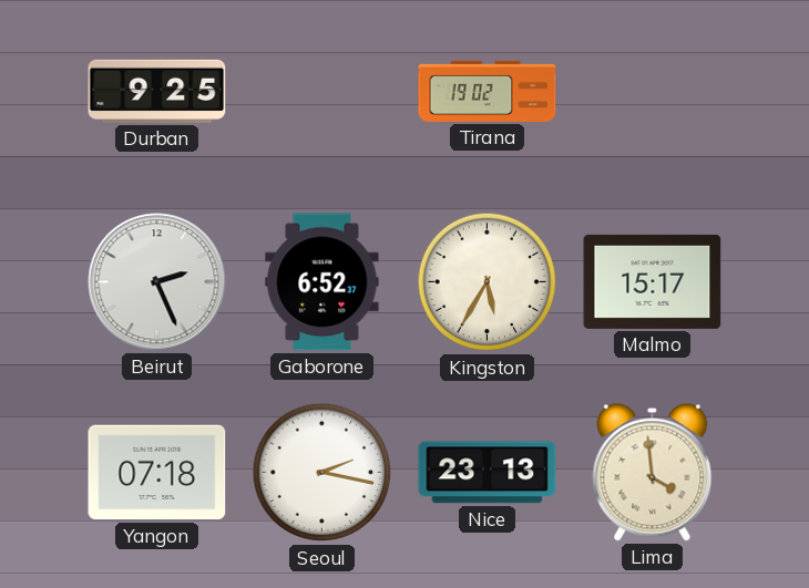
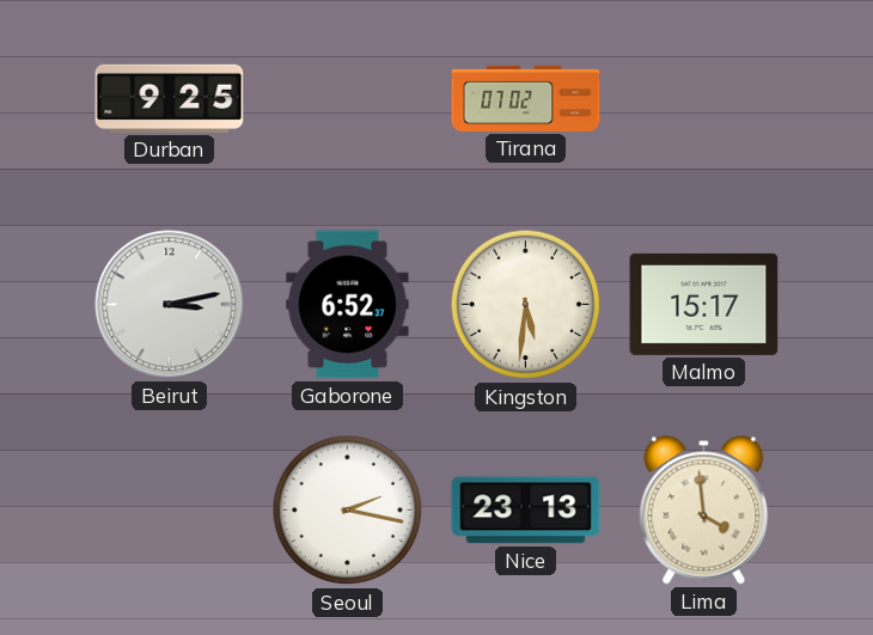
Tirana: 19:02 -> 07:02
Beirut: 2:26 -> 3:13
Kingston: 5:35 -> 5:31
Yangon: 07:18 -> none
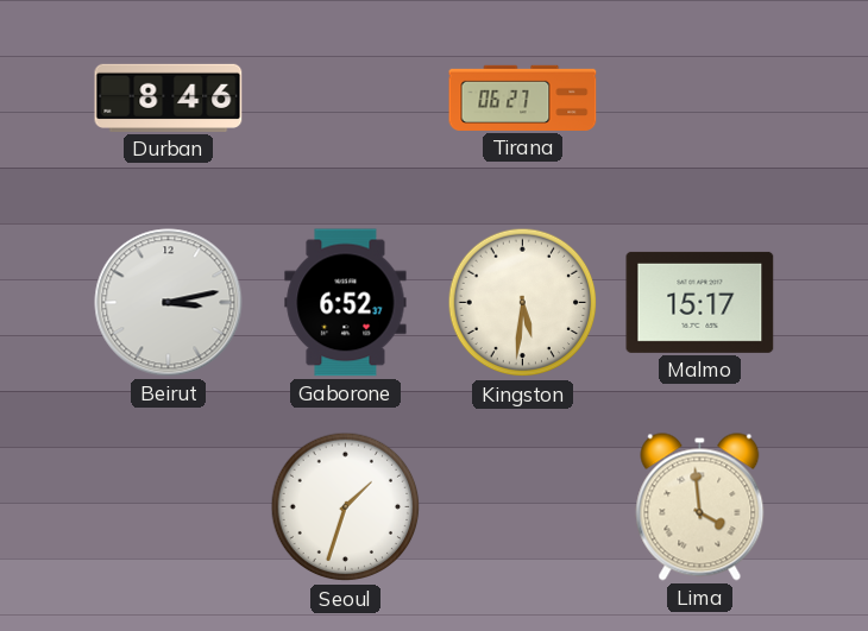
Durban: 9:25 -> 8:46
Tirana: 07:02 -> 06:27
Seoul: 2:17 -> 1:33
Nice: 23:13 -> none
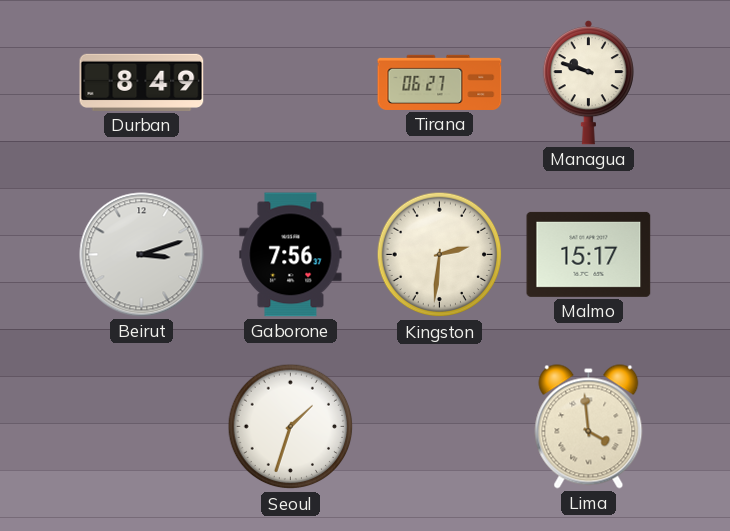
Durban: 8:46 -> 8:49
Managua: none -> 9:48
Beirut: 3:13 -> 3:12
Gaborone: 6:52 -> 7:56
Kingston: 5:31 -> 2:31
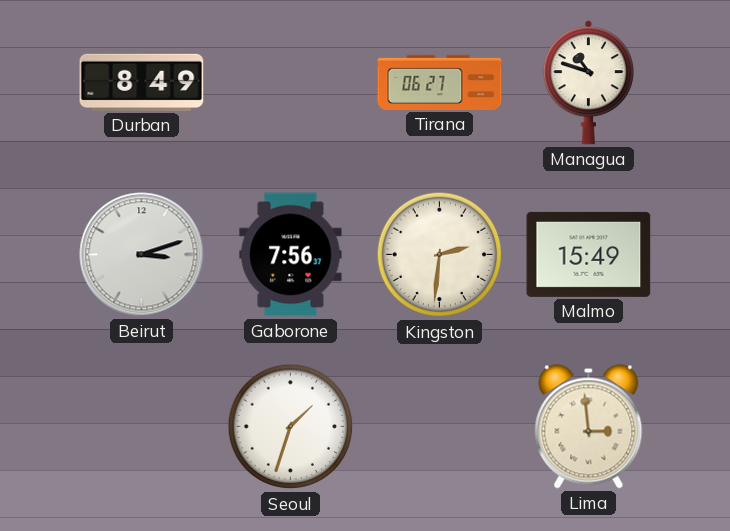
Managua: 9:48 -> 10:48
Malmo: 15:17 -> 15:49
Lima: 3:59 -> 2:59
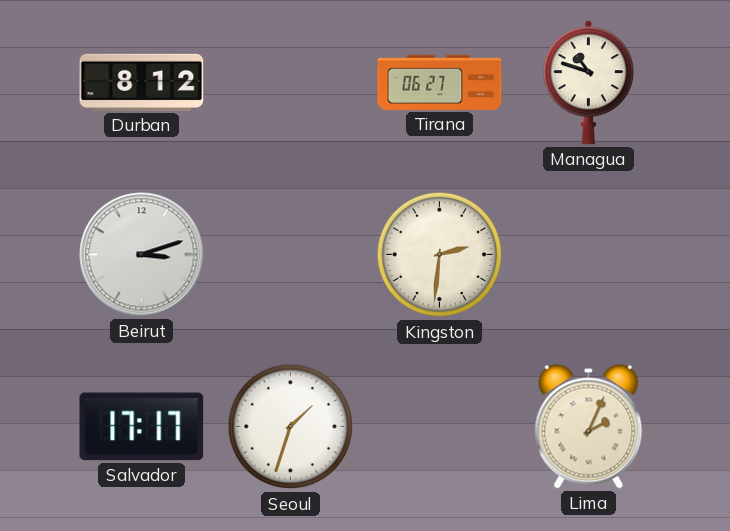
Durban: 8:49 -> 8:12
Gaborone: 7:56 -> none
Malmo: 15:49 -> none
Salvador: none -> 17:17
Lima: 2:59 -> 2:04
